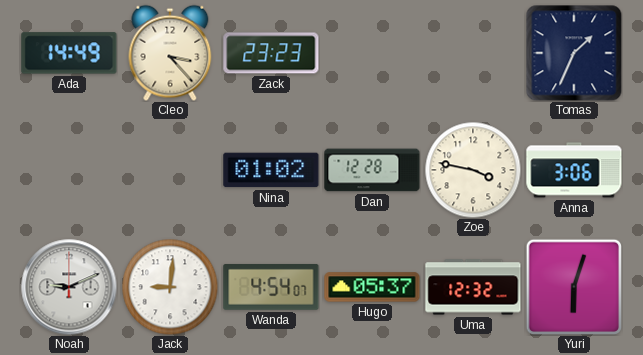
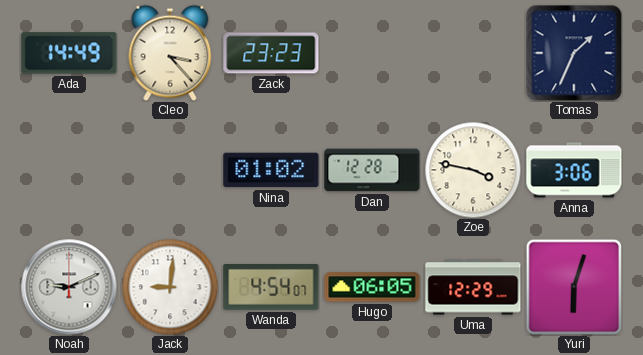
Hugo: 05:37 -> 06:05
Uma: 12:32 -> 12:29
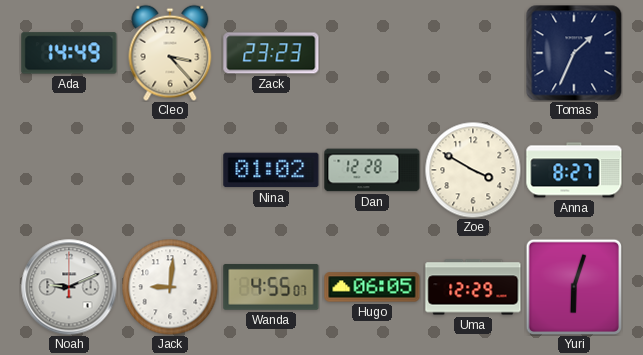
Zoe: 3:47 -> 3:50
Anna: 3:06 -> 8:27
Wanda: 4:54 -> 4:55
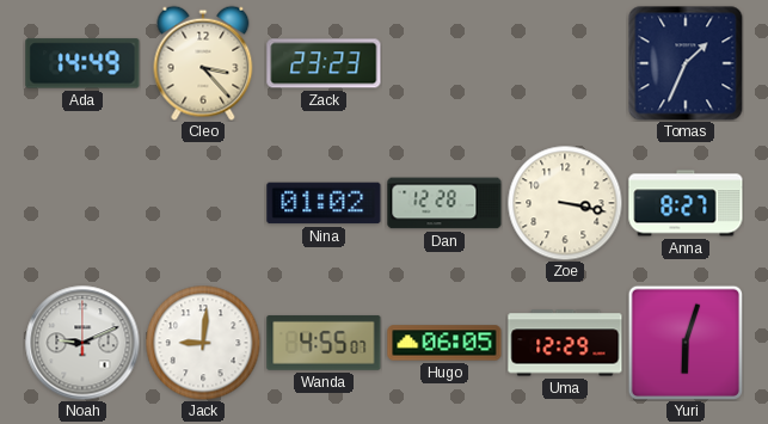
Zoe: 3:50 -> 3:17
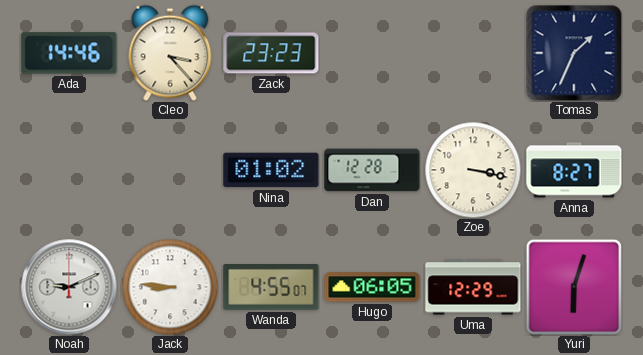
Ada: 14:49 -> 14:46
Jack: 9:01 -> 8:46
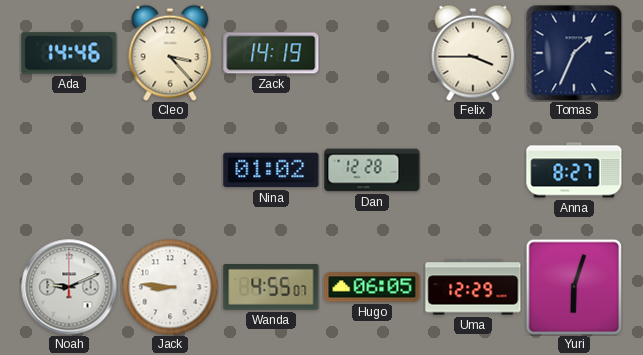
Zack: 23:23 -> 14:19
Felix: none -> 3:45
Zoe: 3:17 -> none
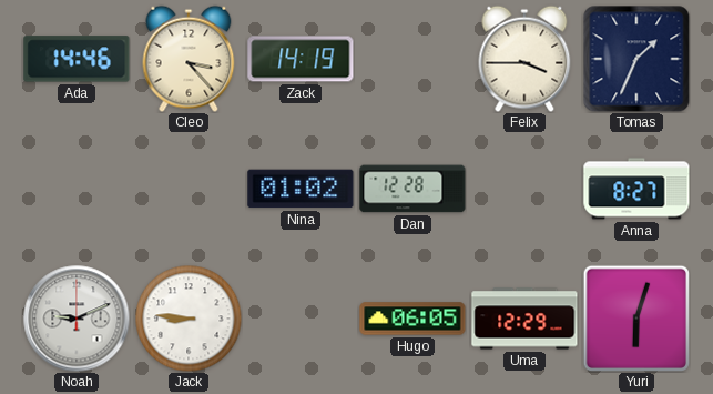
Wanda: 4:55 -> none
